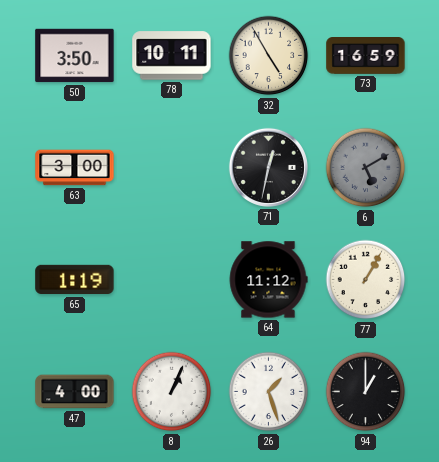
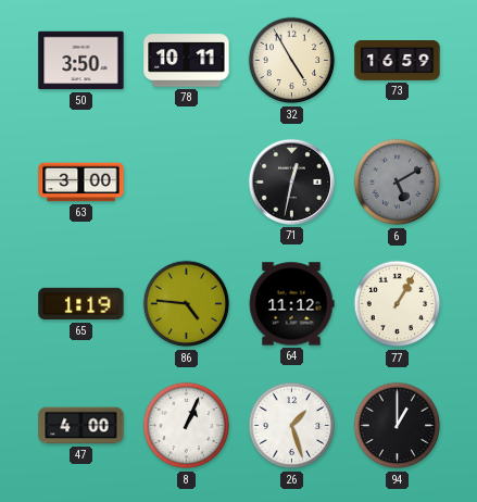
86: none -> 4:46
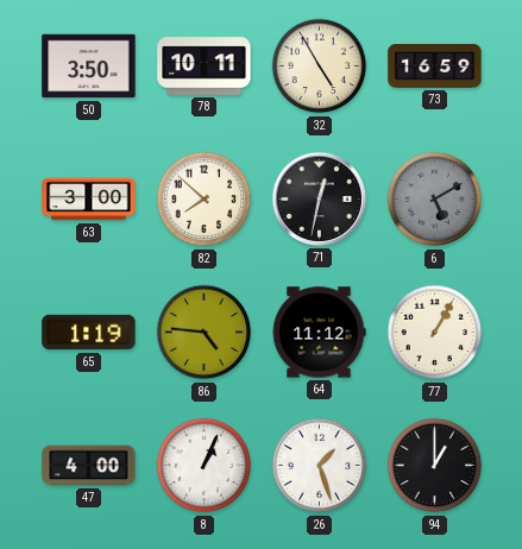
82: none -> 7:52
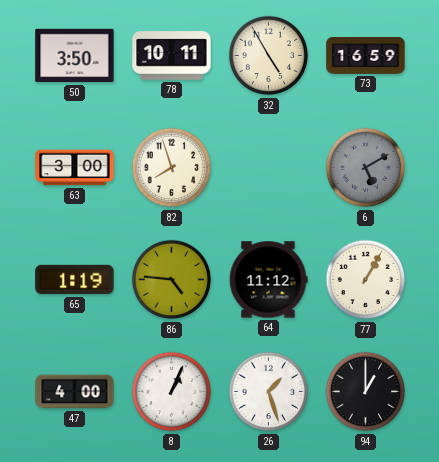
82: 7:52 -> 7:57
71: 12:32 -> none
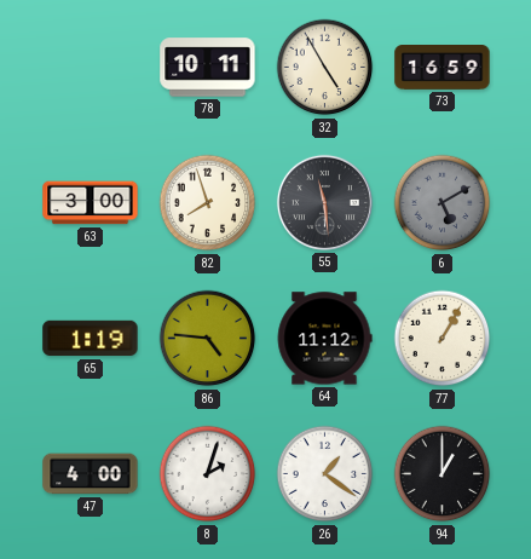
50: 3:50 -> none
55: none -> 11:29
8: 1:04 -> 2:03
26: 1:27 -> 1:21
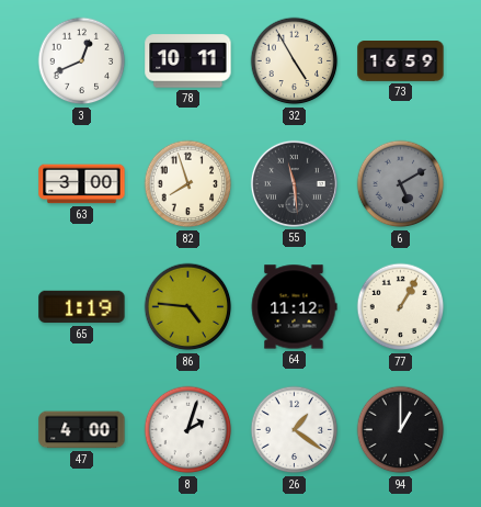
3: none -> 12:41
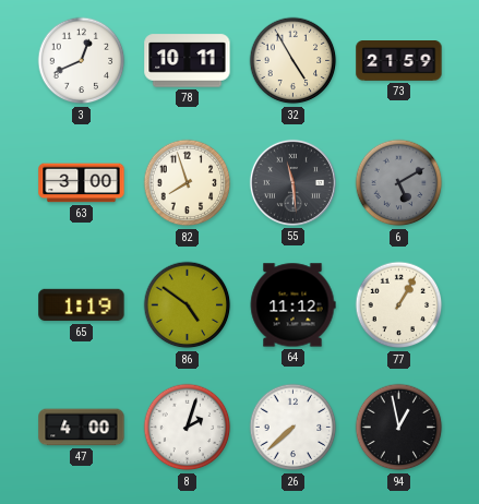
73: 16:59 -> 21:59
86: 4:46 -> 4:51
26: 1:21 -> 7:38
94: 1:00 -> 12:58
